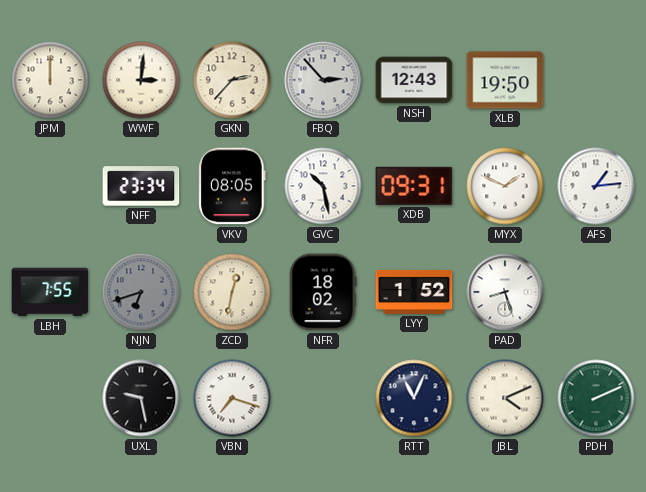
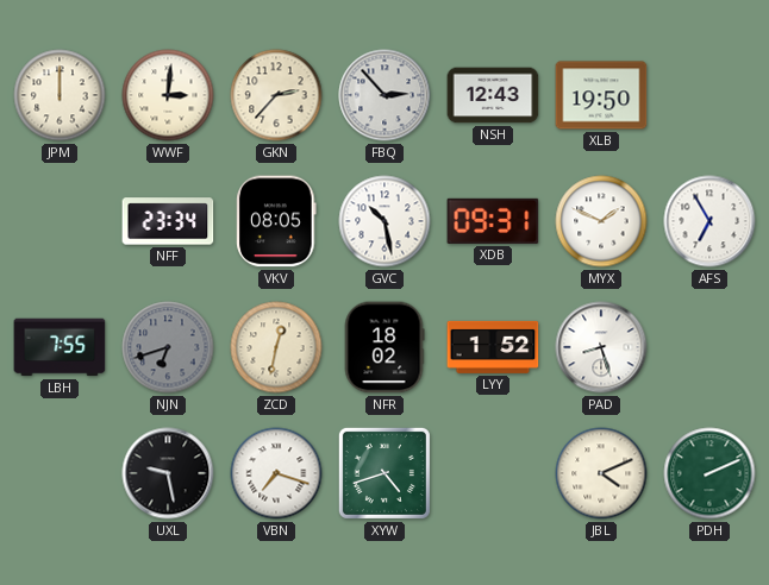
AFS: 1:14 -> 6:55
XYW: none -> 4:42
RTT: 11:04 -> none
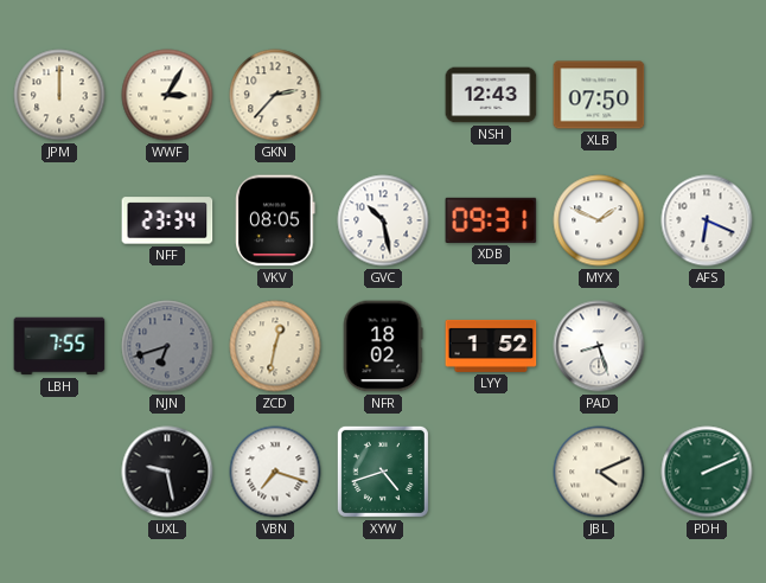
WWF: 3:01 -> 3:05
FBQ: 2:53 -> none
XLB: 19:50 -> 07:50
AFS: 6:55 -> 6:19
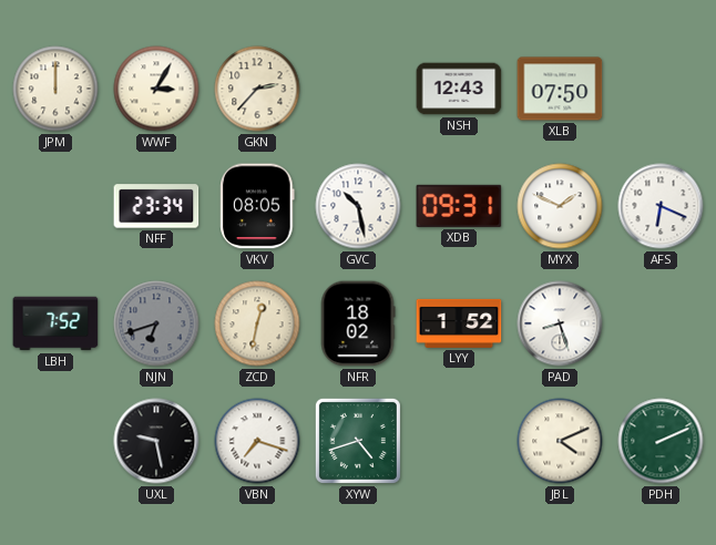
LBH: 7:55 -> 7:52
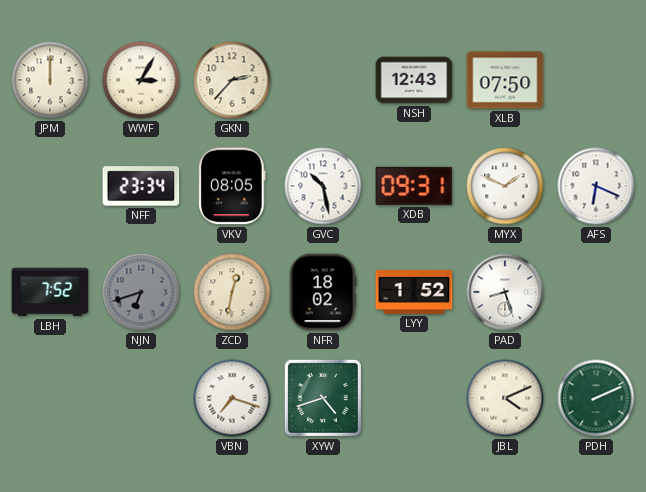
UXL: 9:28 -> none
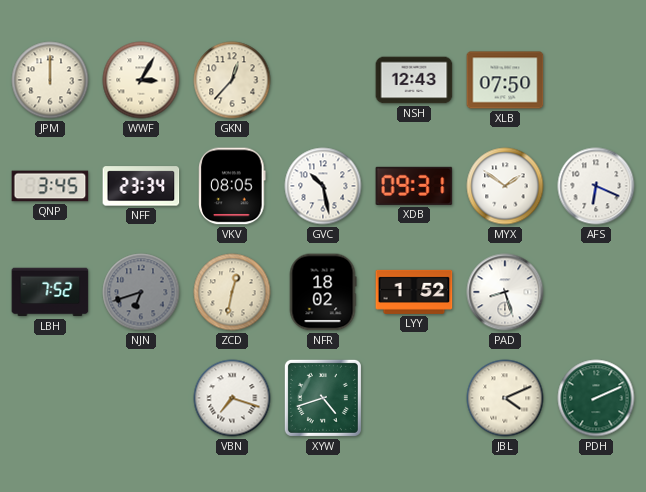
GKN: 2:37 -> 12:37
QNP: none -> 3:45
MYX: 1:49 -> 1:51
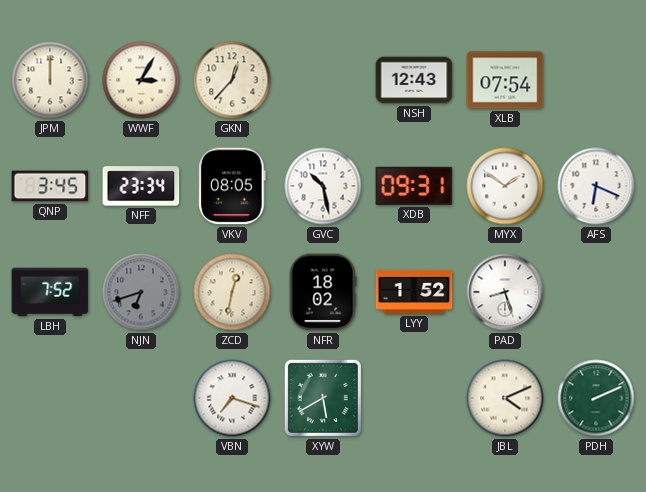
XLB: 07:50 -> 07:54
XYW: 4:42 -> 5:40
